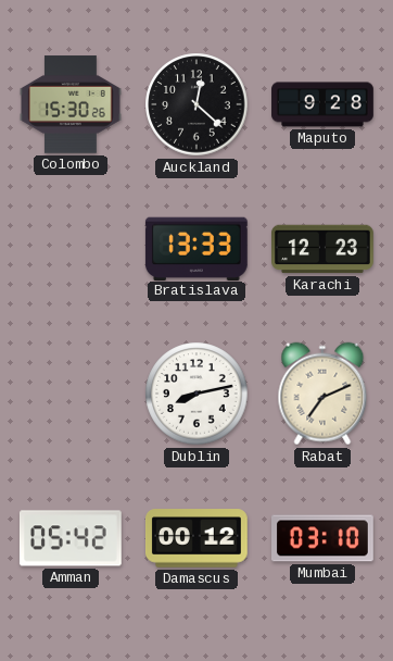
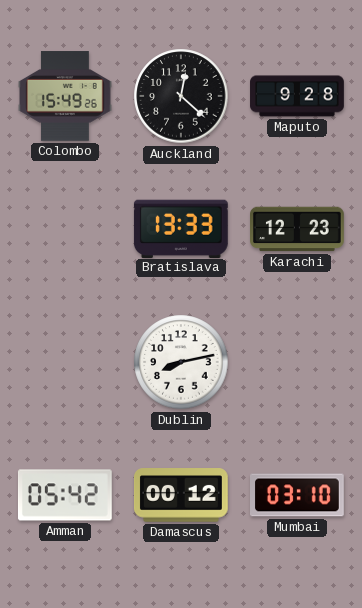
Colombo: 15:30 -> 15:49
Rabat: 7:11 -> none
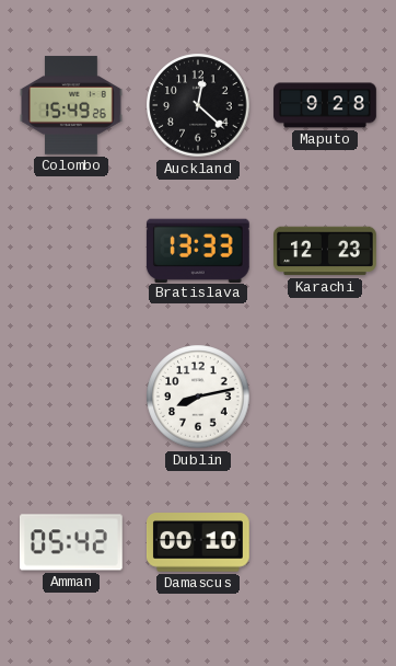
Damascus: 00:12 -> 00:10
Mumbai: 03:10 -> none
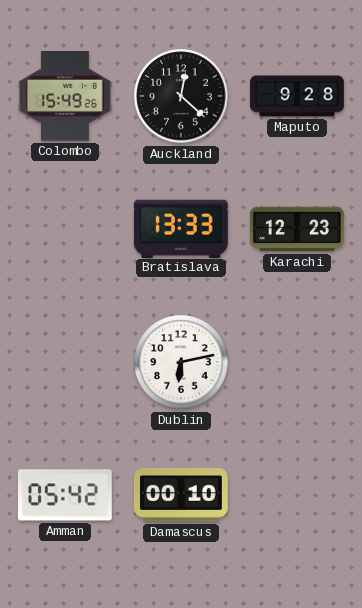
Dublin: 8:13 -> 6:13
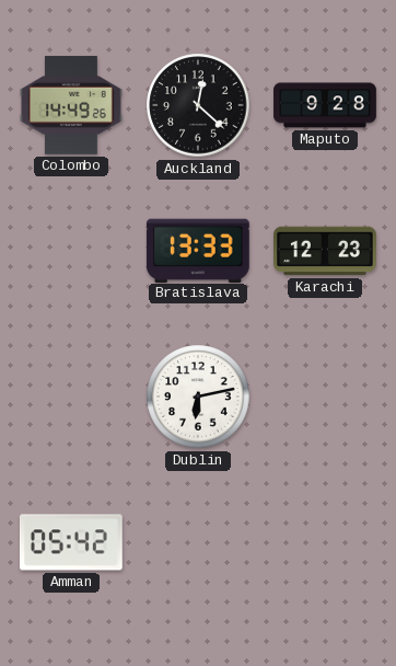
Colombo: 15:49 -> 14:49
Damascus: 00:10 -> none
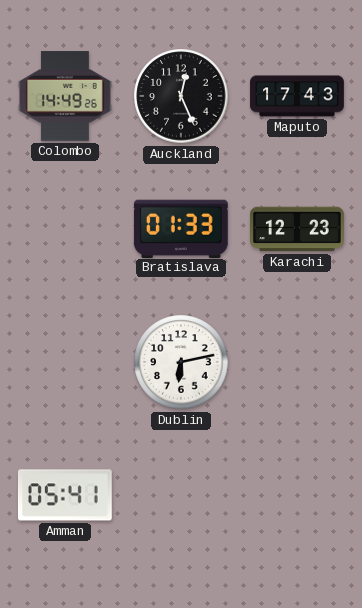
Auckland: 12:22 -> 12:26
Maputo: 9:28 -> 17:43
Bratislava: 13:33 -> 01:33
Amman: 05:42 -> 05:41
